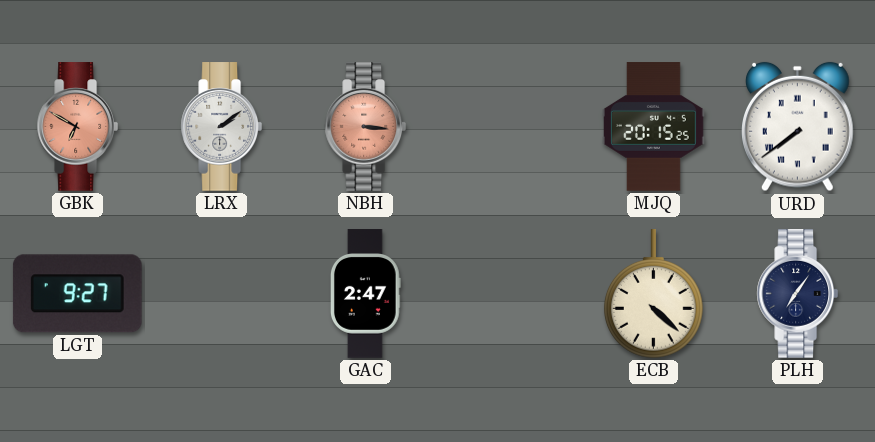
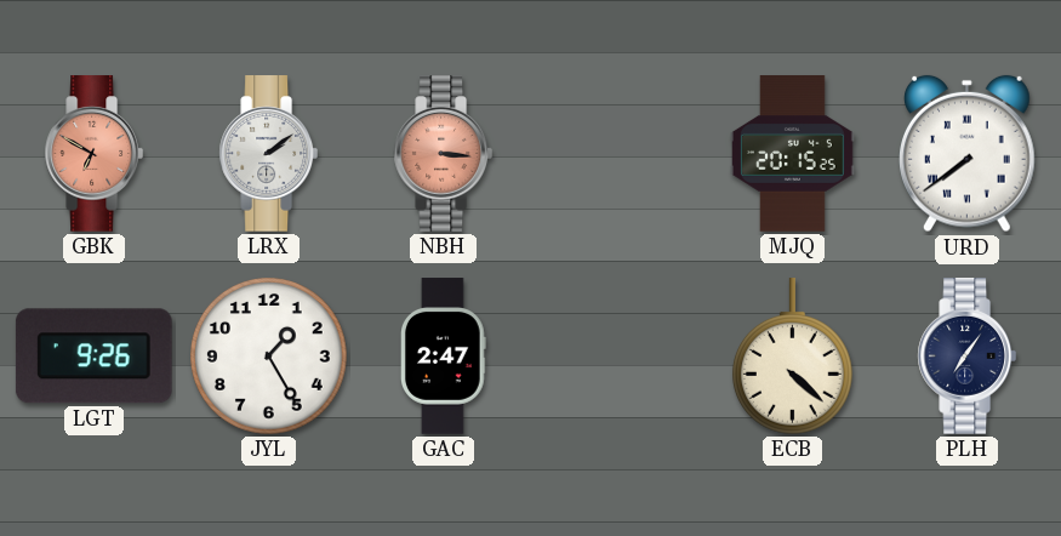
LGT: 9:27 -> 9:26
JYL: none -> 1:25
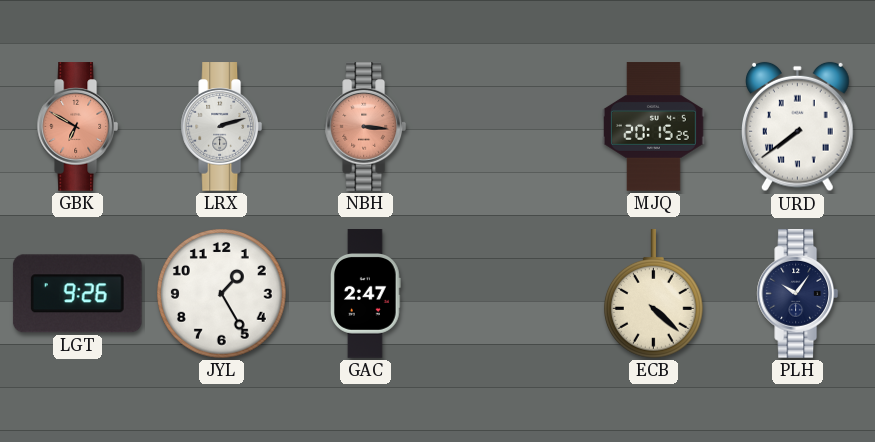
LRX: 2:09 -> 2:12
PLH: 7:06 -> 10:06
